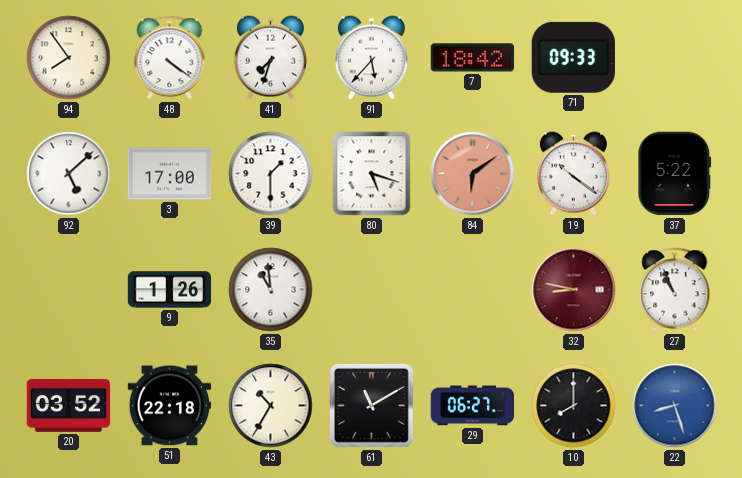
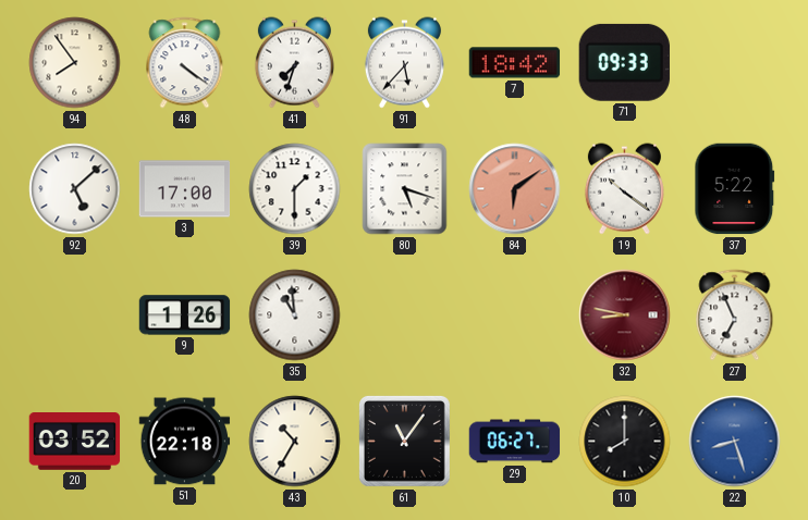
27: 10:56 -> 6:56
61: 11:10 -> 11:06
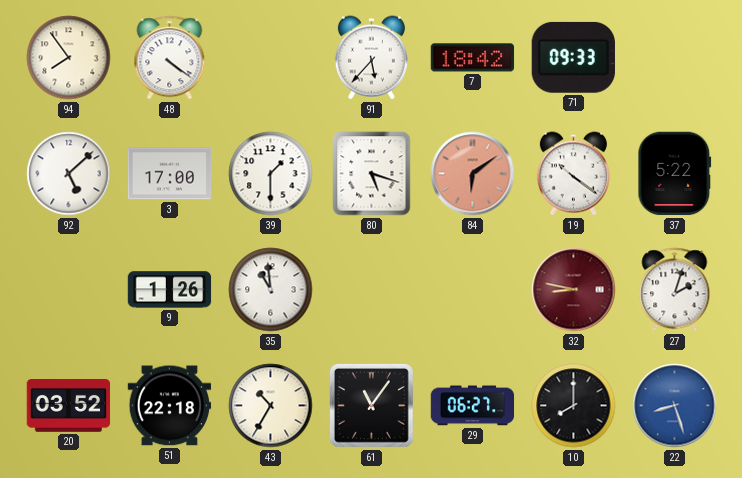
41: 7:33 -> none
27: 6:56 -> 2:03
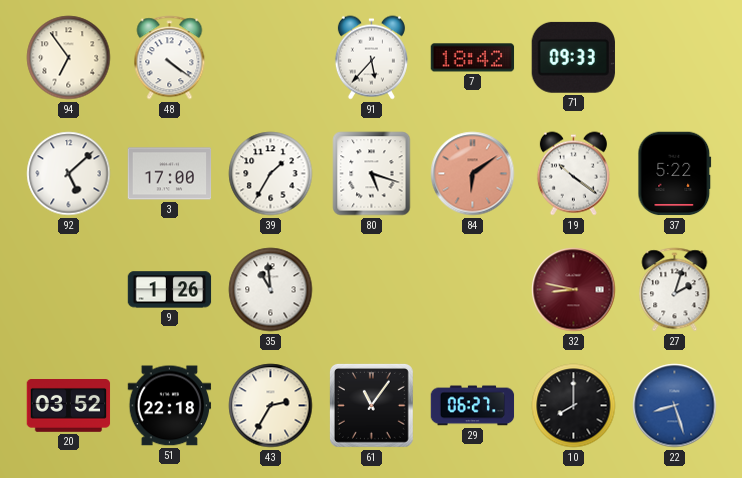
94: 7:54 -> 6:54
39: 1:30 -> 1:35
43: 10:35 -> 2:35
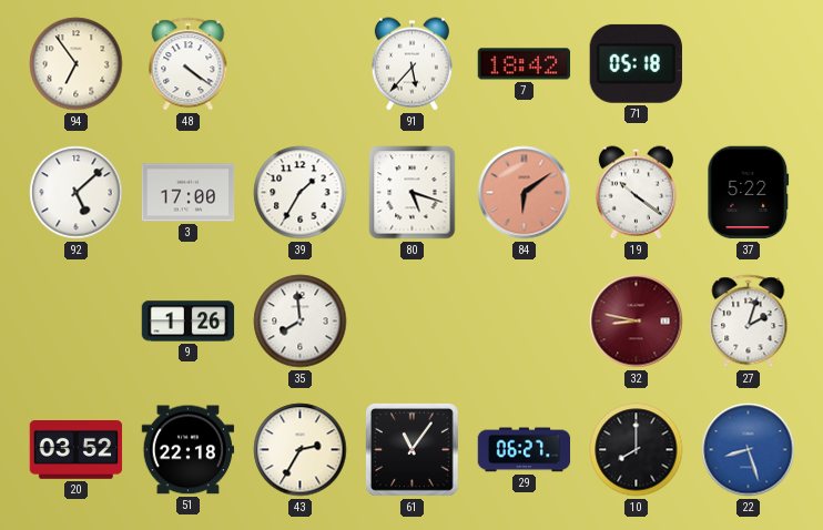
71: 09:33 -> 05:18
35: 10:59 -> 7:59
